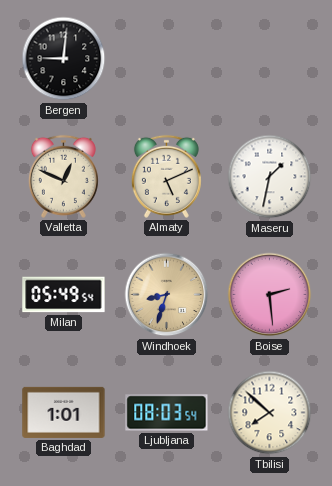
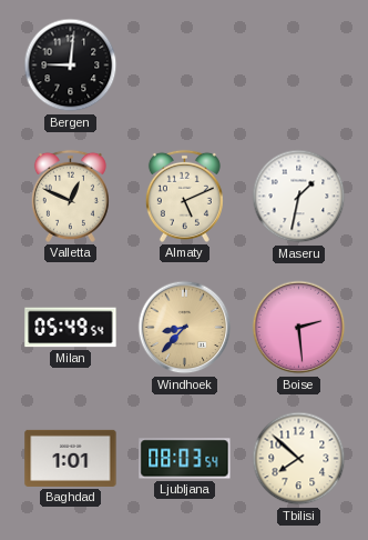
Windhoek: 8:33 -> 8:37
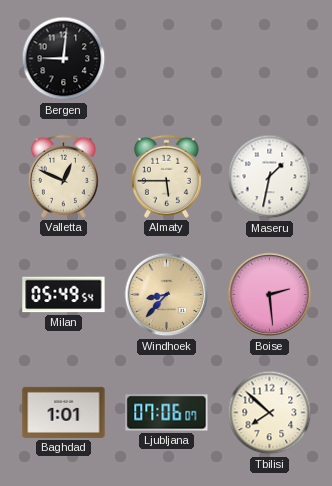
Almaty: 5:11 -> 5:45
Ljubljana: 08:03 -> 07:06
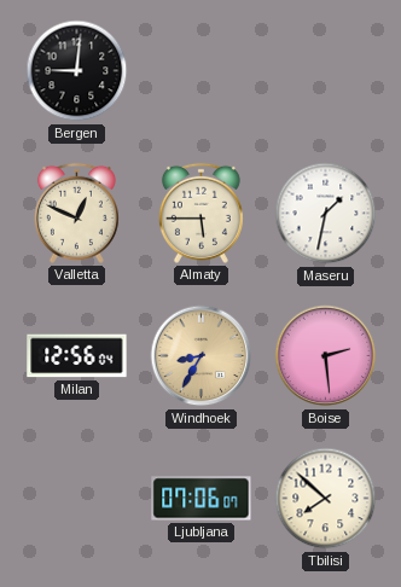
Milan: 05:49 -> 12:56
Windhoek: 8:37 -> 8:35
Baghdad: 1:01 -> none
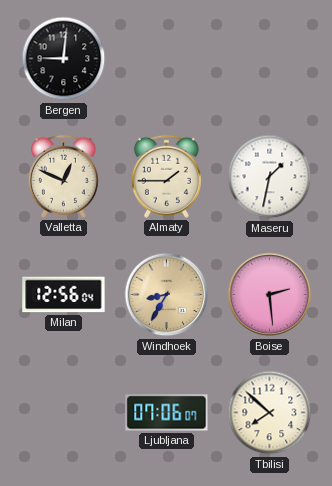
Almaty: 5:45 -> 1:45
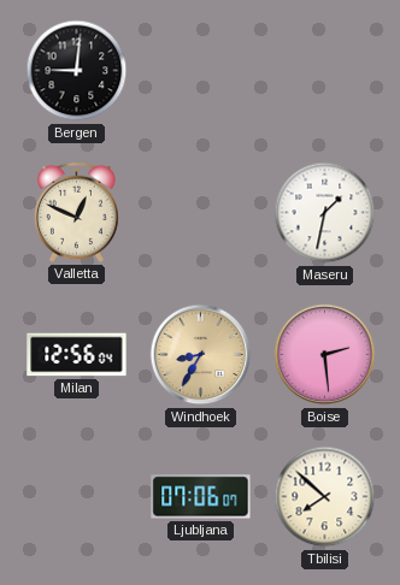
Almaty: 1:45 -> none
